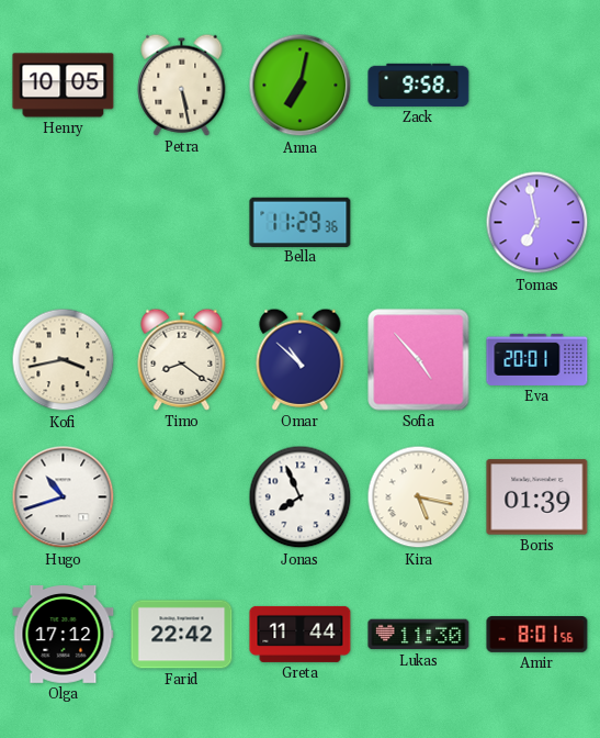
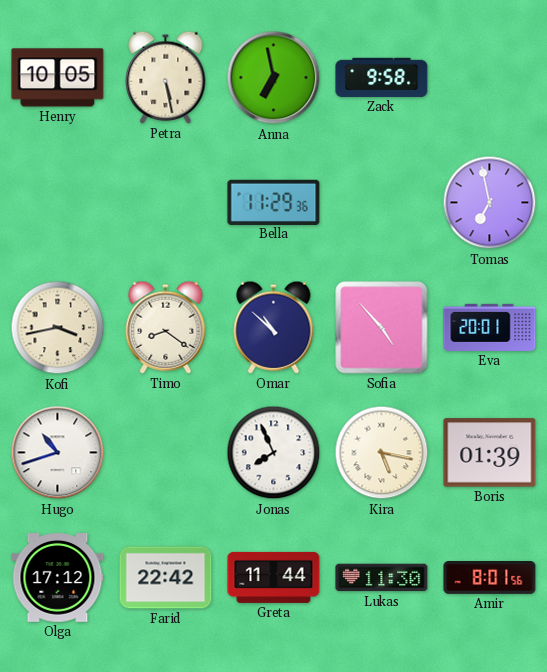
Anna: 7:02 -> 6:58
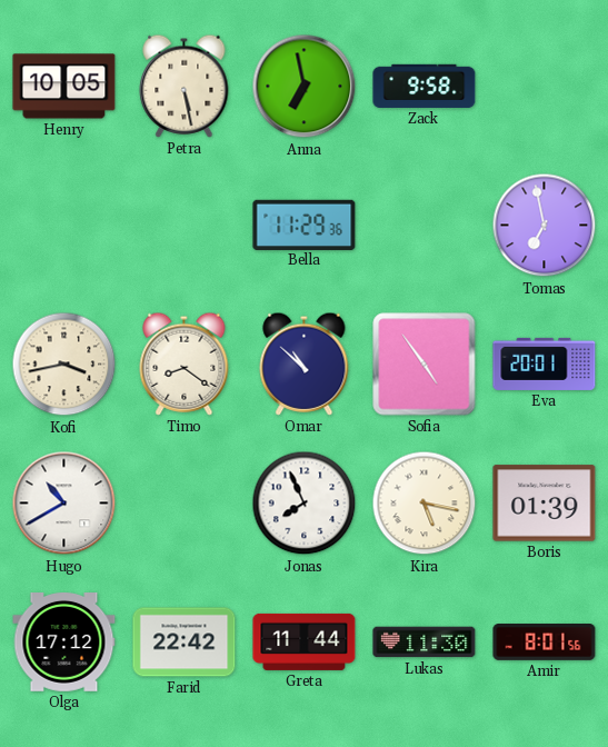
Sofia: 4:53 -> 4:54
Hugo: 10:42 -> 10:40
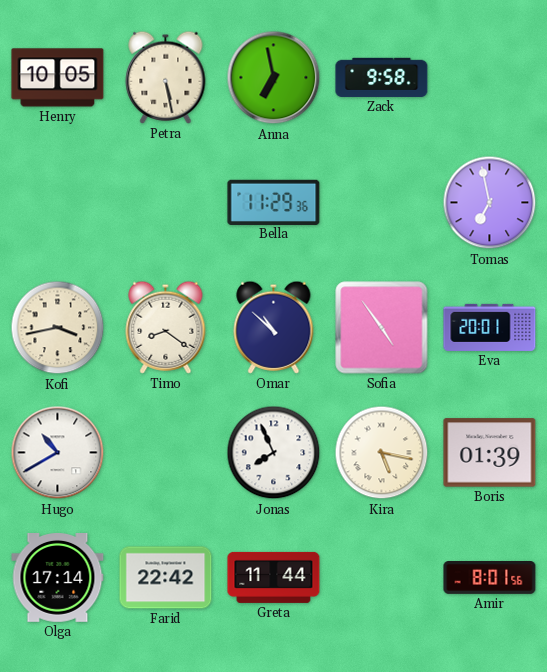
Olga: 17:12 -> 17:14
Lukas: 11:30 -> none
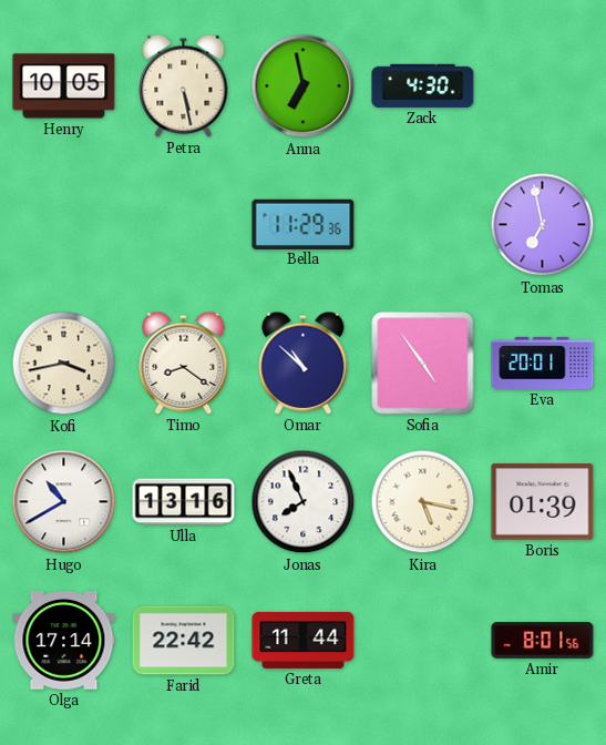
Zack: 9:58 -> 4:30
Ulla: none -> 13:16
